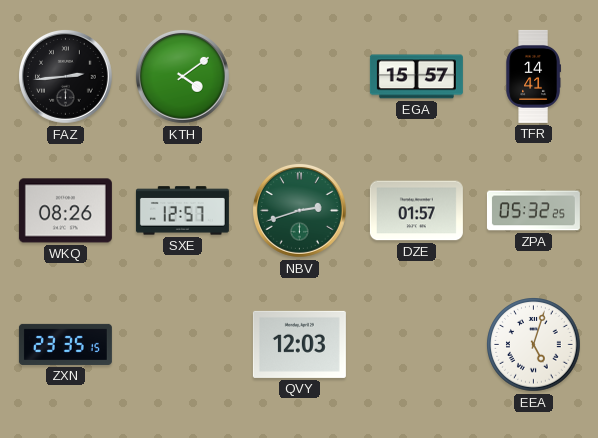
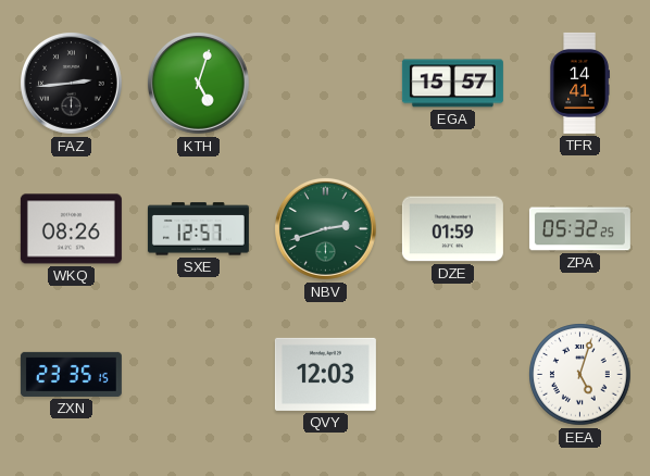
KTH: 4:09 -> 5:03
DZE: 01:57 -> 01:59
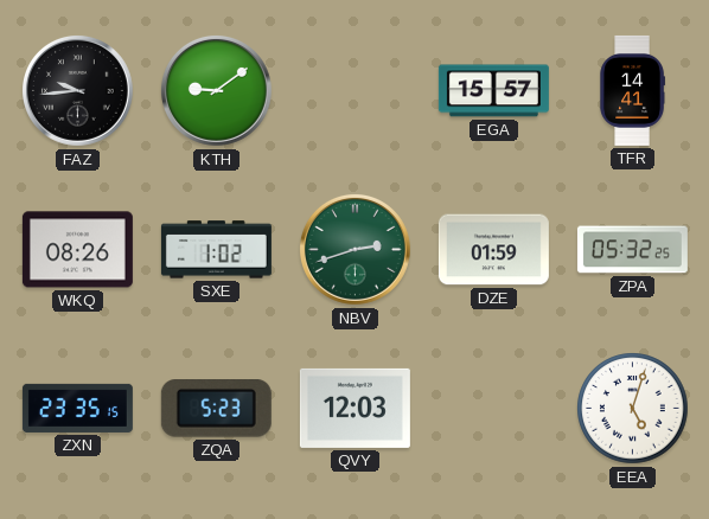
FAZ: 2:44 -> 9:44
KTH: 5:03 -> 9:09
SXE: 12:57 -> 1:02
ZQA: none -> 5:23
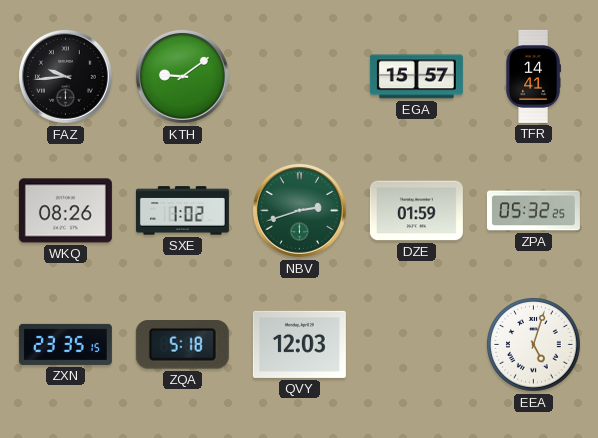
ZQA: 5:23 -> 5:18
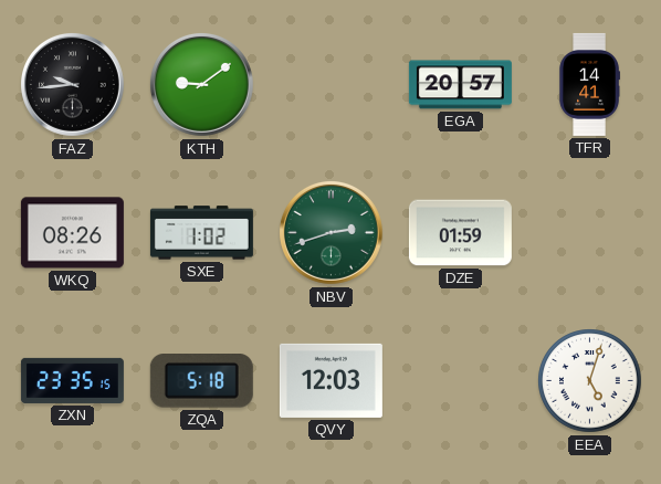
EGA: 15:57 -> 20:57
ZPA: 05:32 -> none
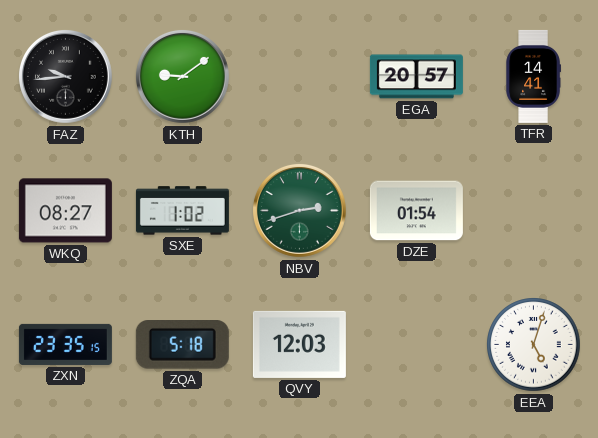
WKQ: 08:26 -> 08:27
DZE: 01:59 -> 01:54
